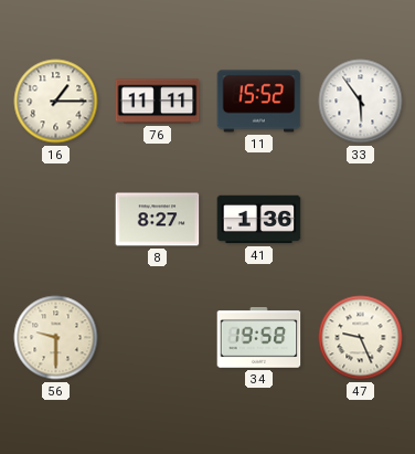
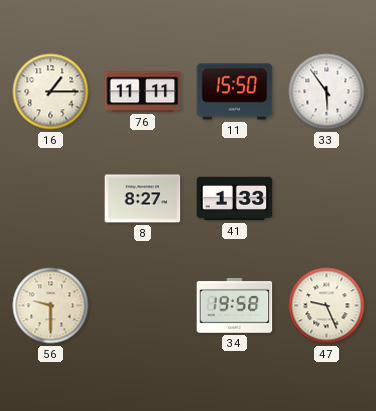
11: 15:52 -> 15:50
41: 1:36 -> 1:33
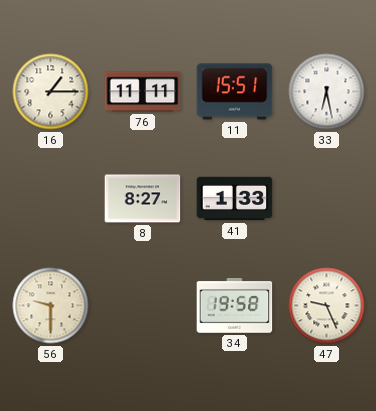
11: 15:50 -> 15:51
33: 5:54 -> 6:28
